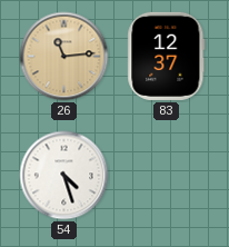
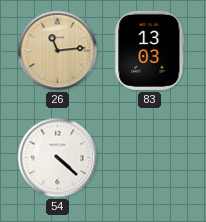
83: 12:37 -> 13:03
54: 4:27 -> 4:22
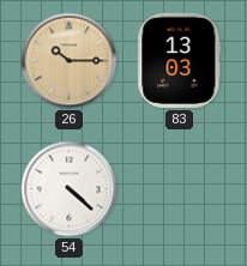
26: 11:14 -> 10:15
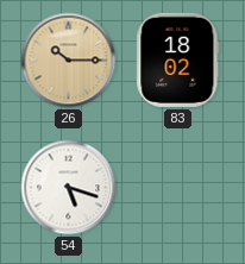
83: 13:03 -> 18:02
54: 4:22 -> 5:18
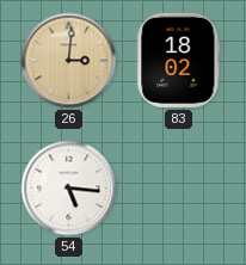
26: 10:15 -> 3:01
54: 5:18 -> 5:16
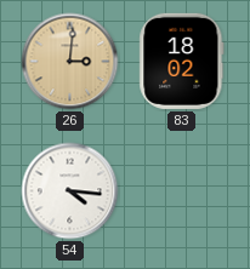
54: 5:16 -> 4:16
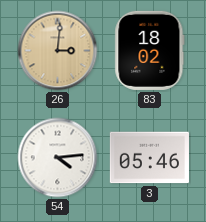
54: 4:16 -> 4:14
3: none -> 05:46
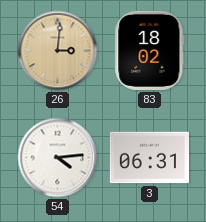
3: 05:46 -> 06:31
